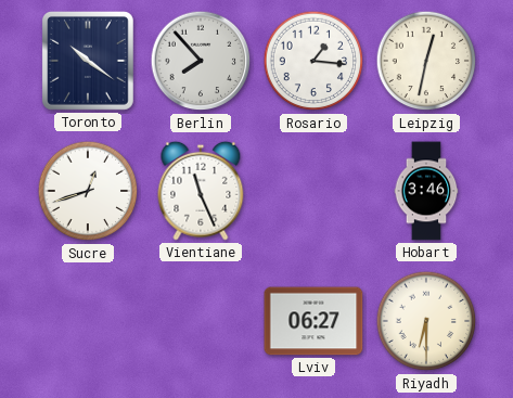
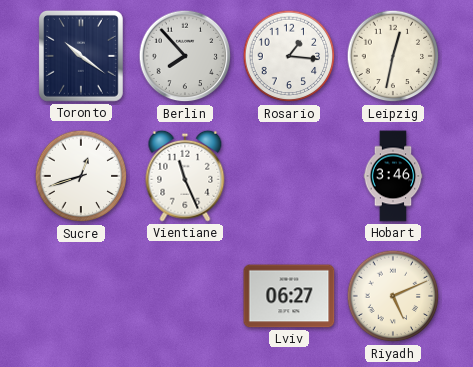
Riyadh: 6:30 -> 5:11
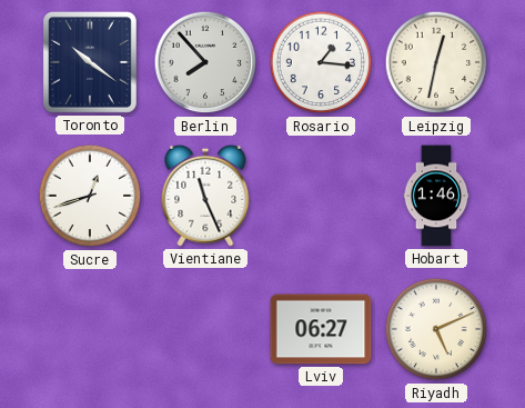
Hobart: 3:46 -> 1:46
